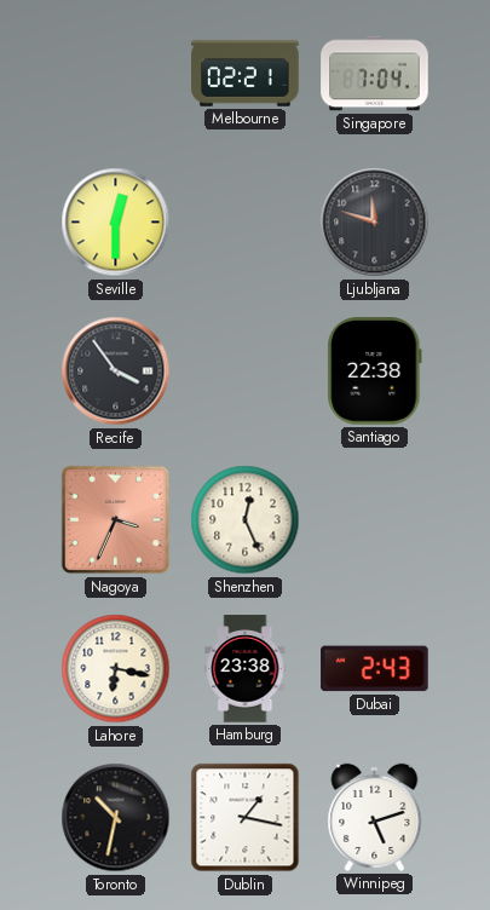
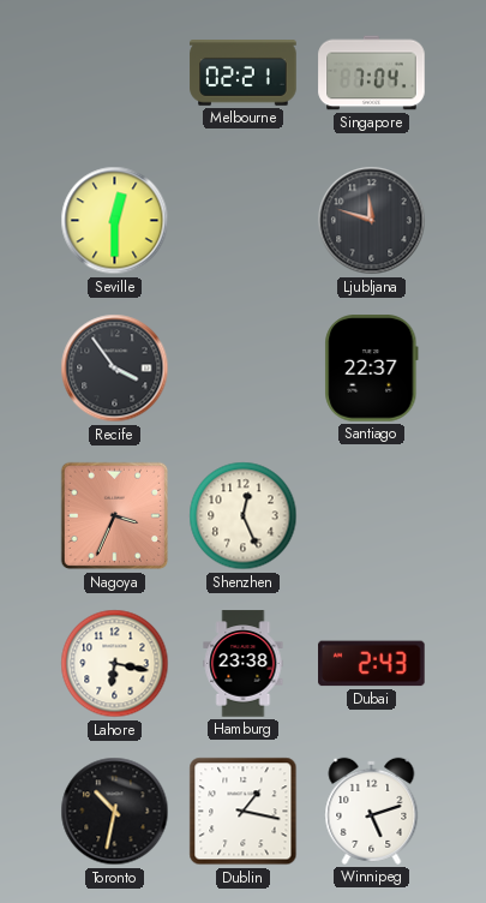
Santiago: 22:38 -> 22:37
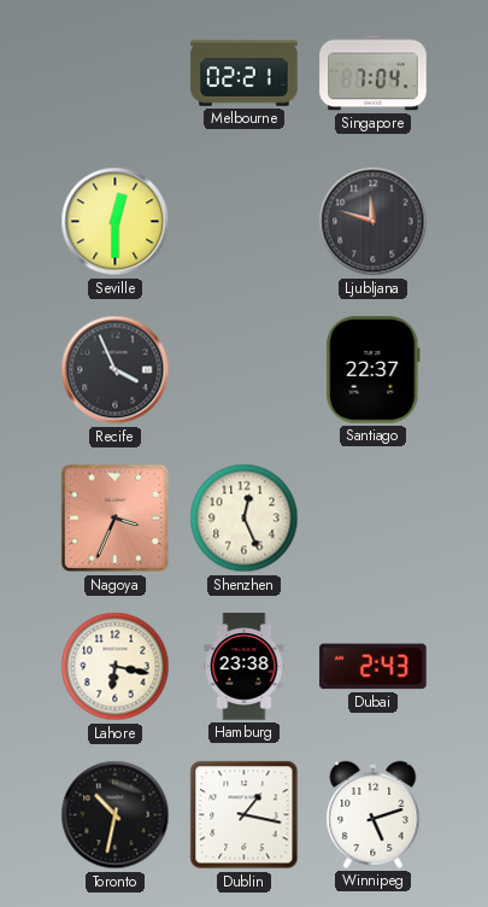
Recife: 3:54 -> 3:56
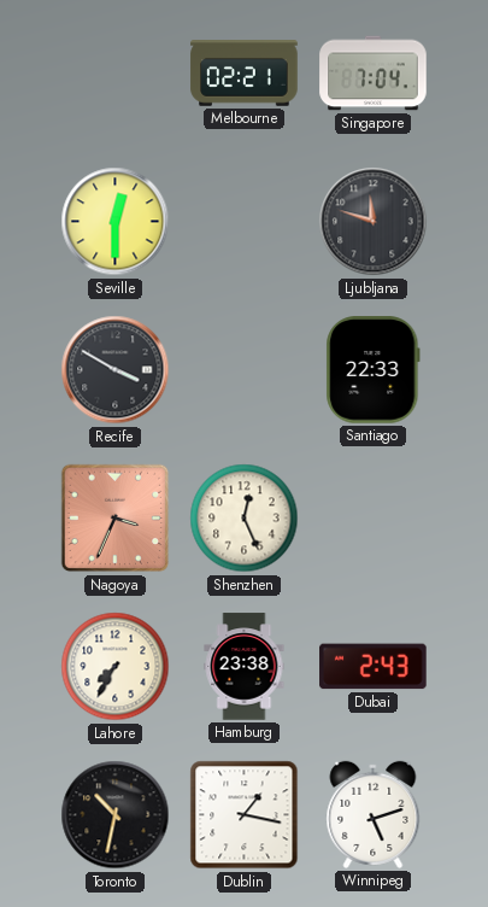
Recife: 3:56 -> 3:50
Santiago: 22:37 -> 22:33
Lahore: 6:17 -> 7:35
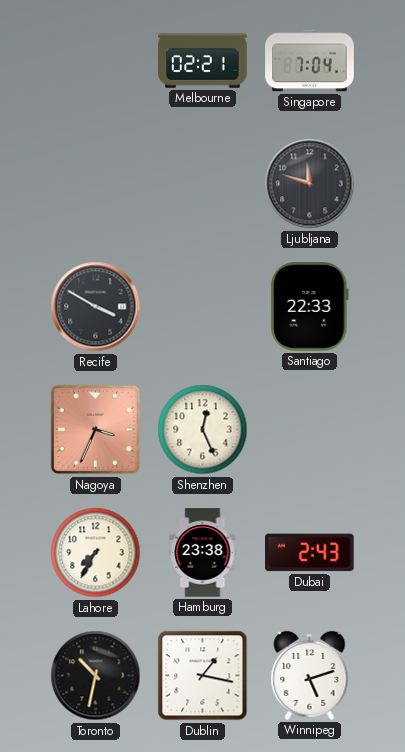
Seville: 12:30 -> none
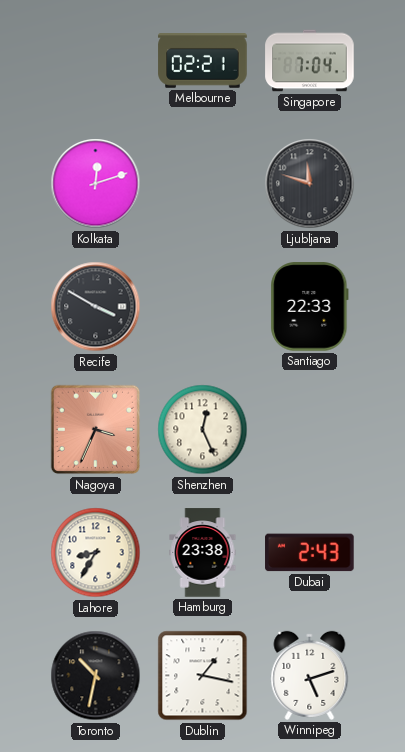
Kolkata: none -> 12:12
Lahore: 7:35 -> 8:35
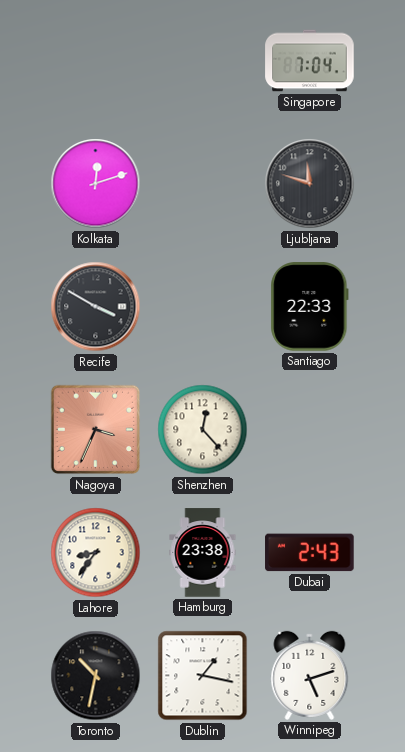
Melbourne: 02:21 -> none
Shenzhen: 12:26 -> 12:23
Lahore: 8:35 -> 8:36
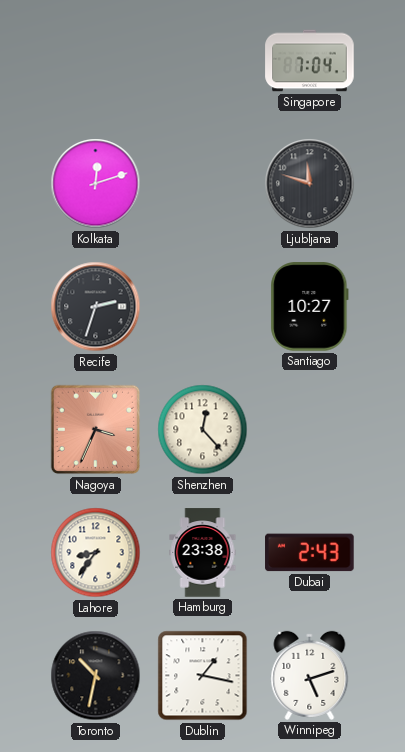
Recife: 3:50 -> 2:33
Santiago: 22:33 -> 10:27
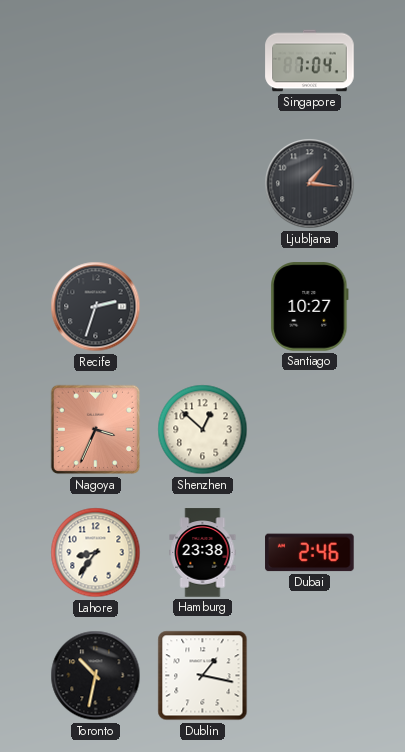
Kolkata: 12:12 -> none
Ljubljana: 11:48 -> 1:16
Shenzhen: 12:23 -> 12:52
Dubai: 2:43 -> 2:46
Winnipeg: 5:12 -> none
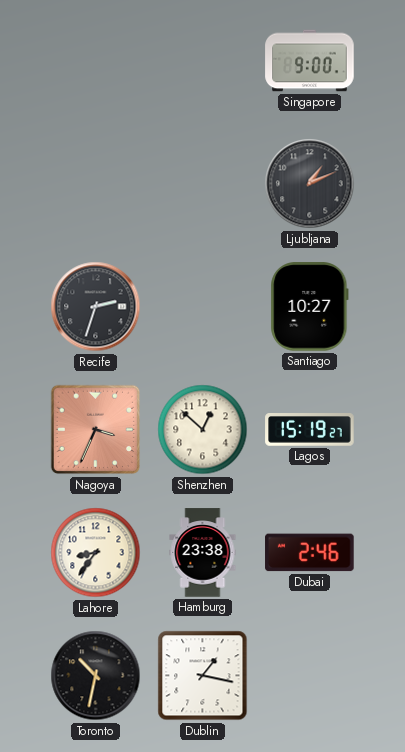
Singapore: 7:04 -> 9:00
Ljubljana: 1:16 -> 1:11
Lagos: none -> 15:19
